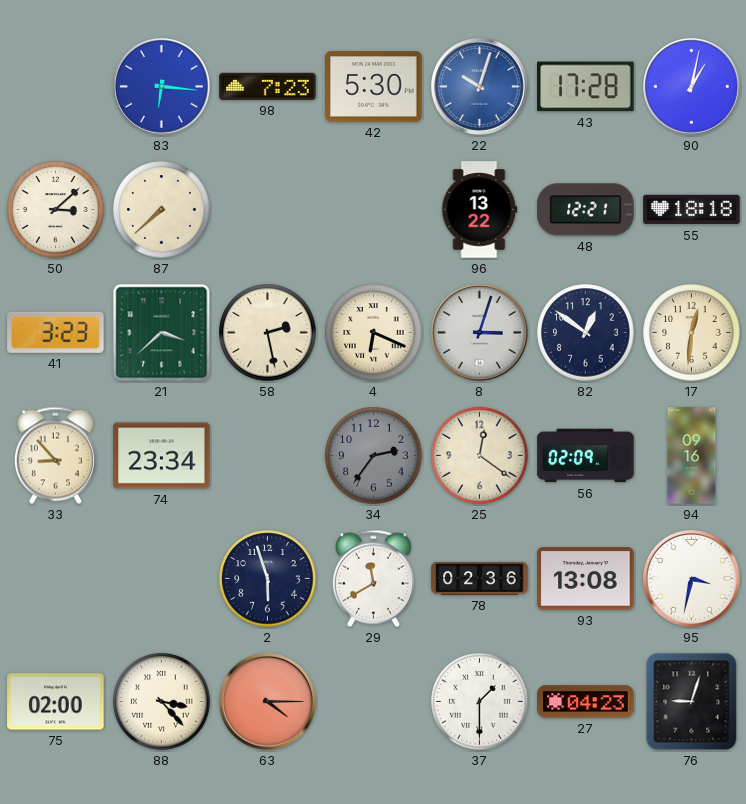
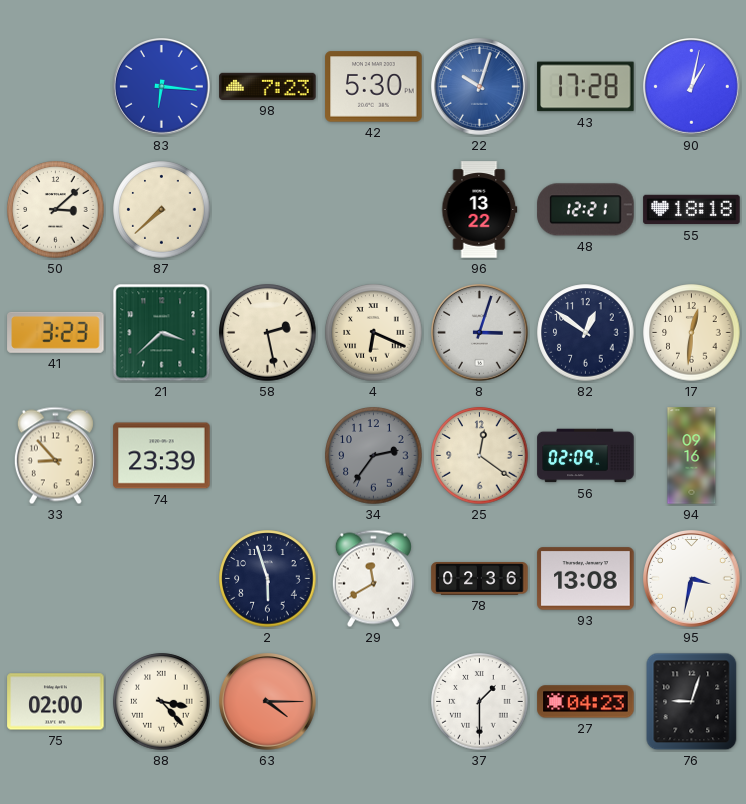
74: 23:34 -> 23:39
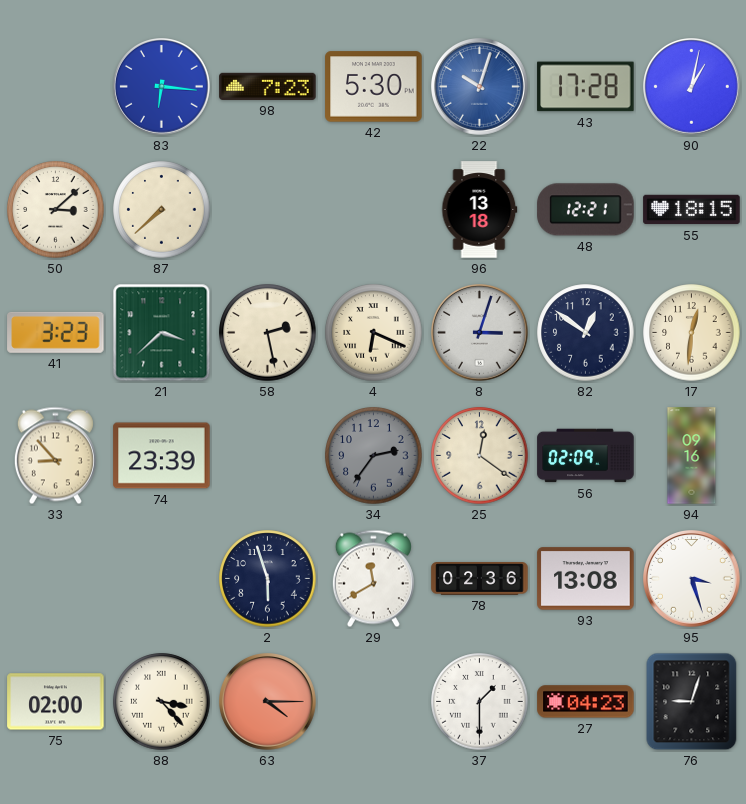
96: 13:22 -> 13:18
55: 18:18 -> 18:15
95: 3:32 -> 3:27
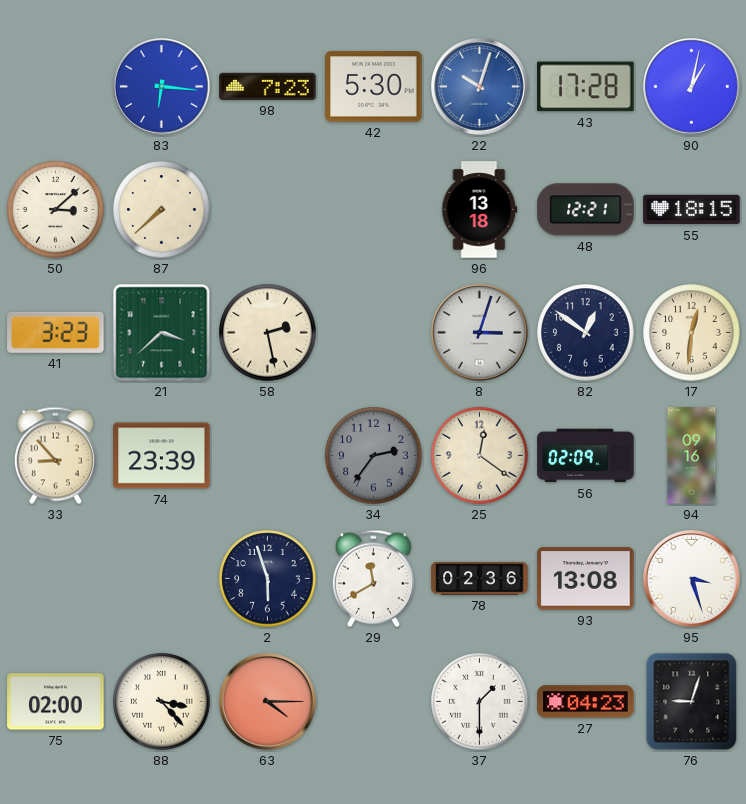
4: 6:19 -> none
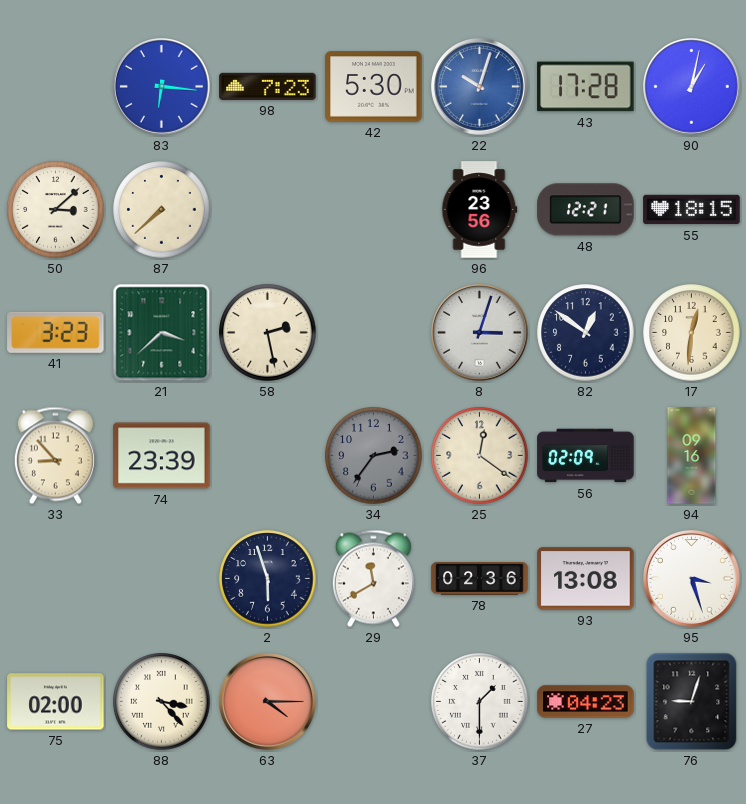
96: 13:18 -> 23:56
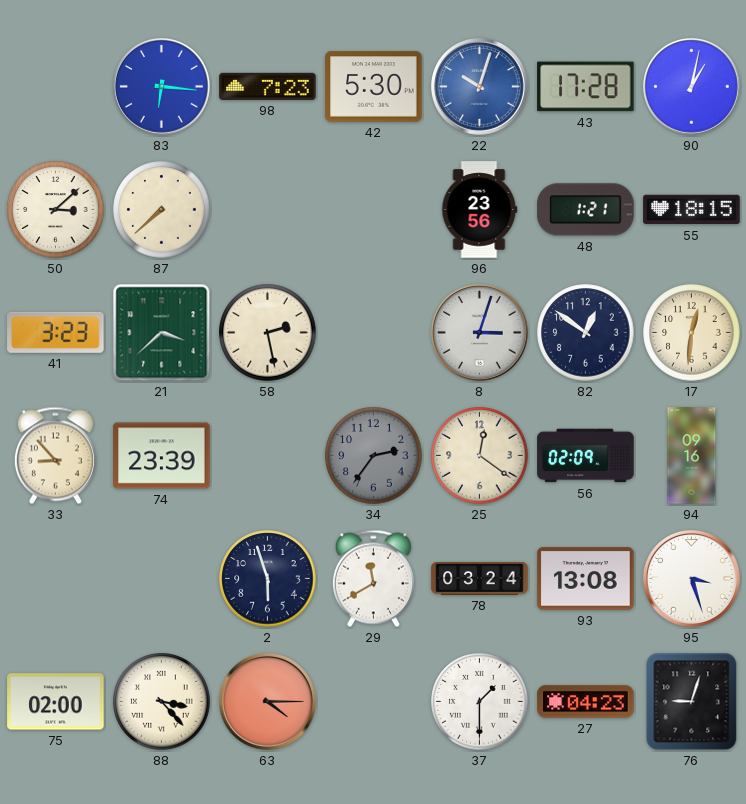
48: 12:21 -> 1:21
78: 02:36 -> 03:24
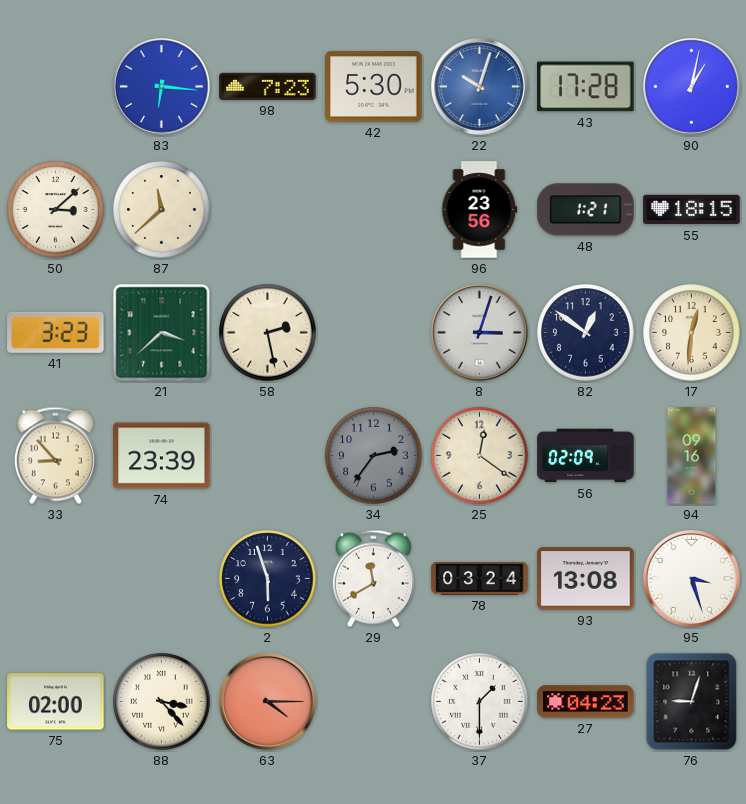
87: 7:38 -> 11:38
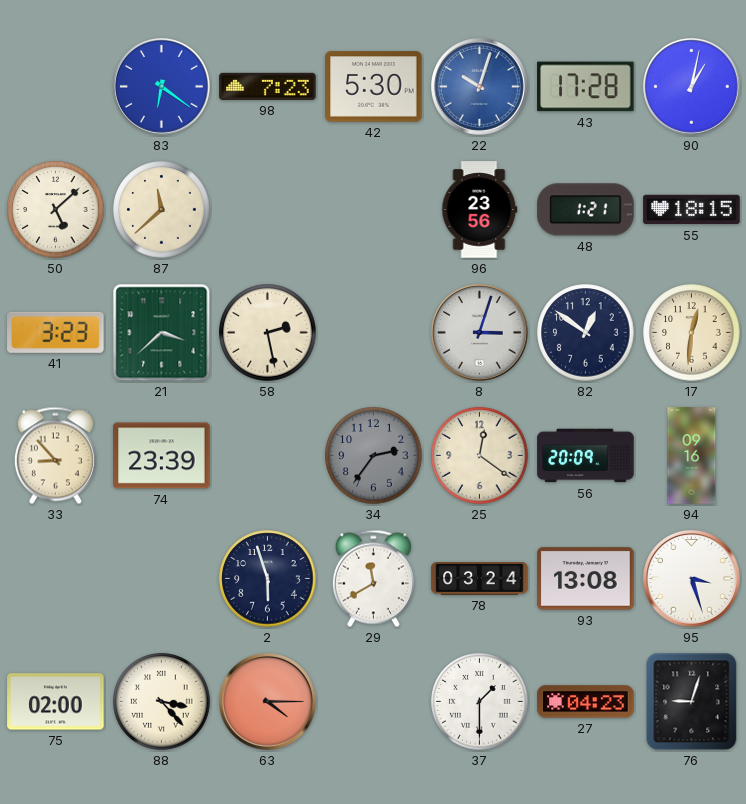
83: 6:16 -> 6:21
50: 3:08 -> 5:08
56: 02:09 -> 20:09
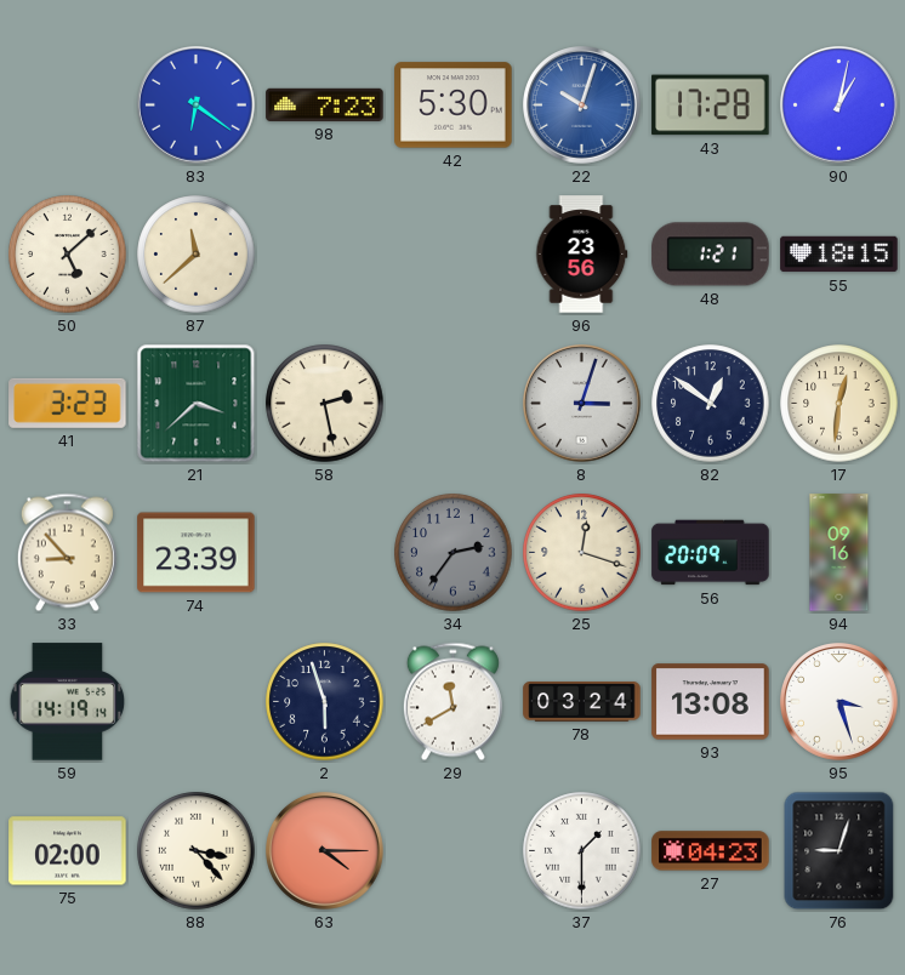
25: 12:21 -> 12:18
59: none -> 14:19
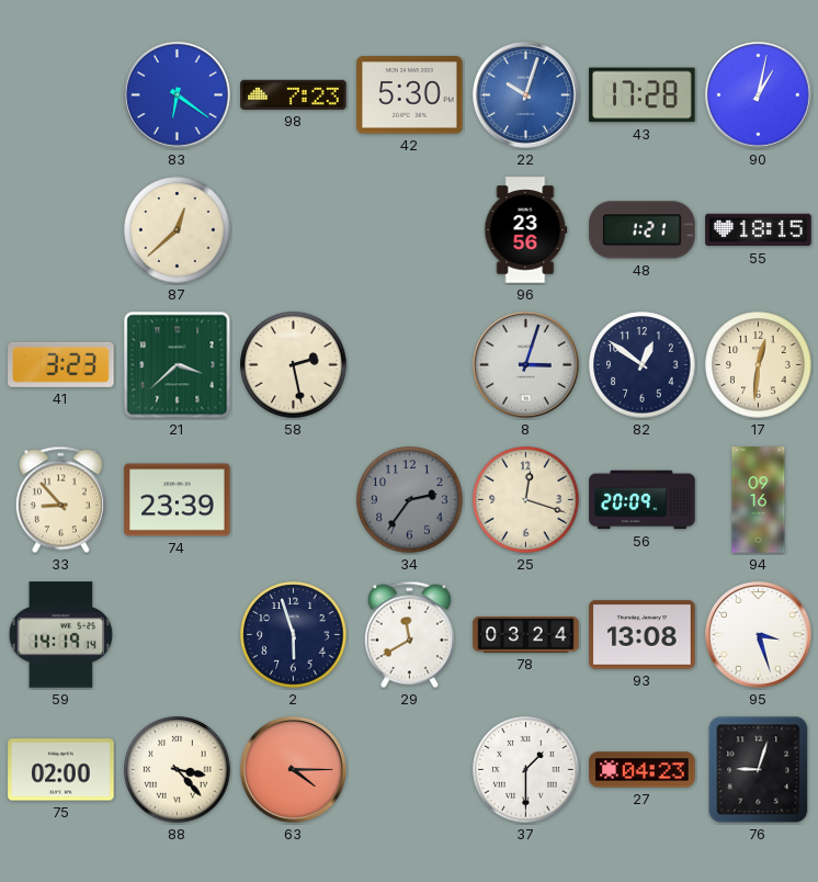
50: 5:08 -> none
87: 11:38 -> 12:38
